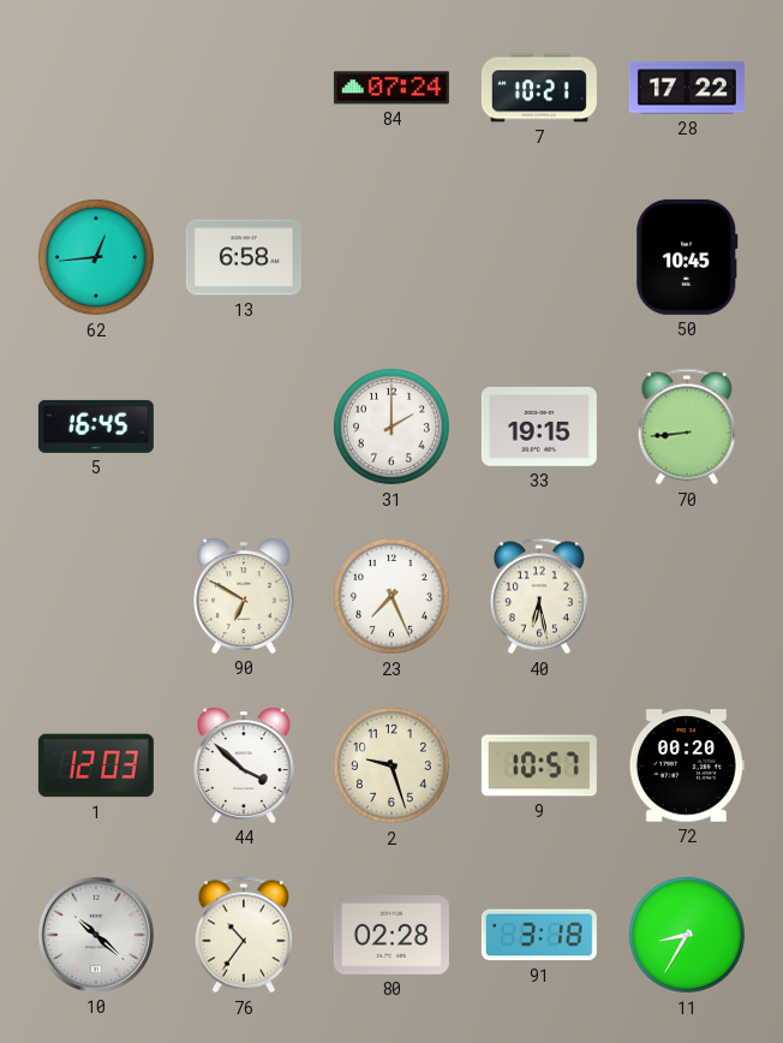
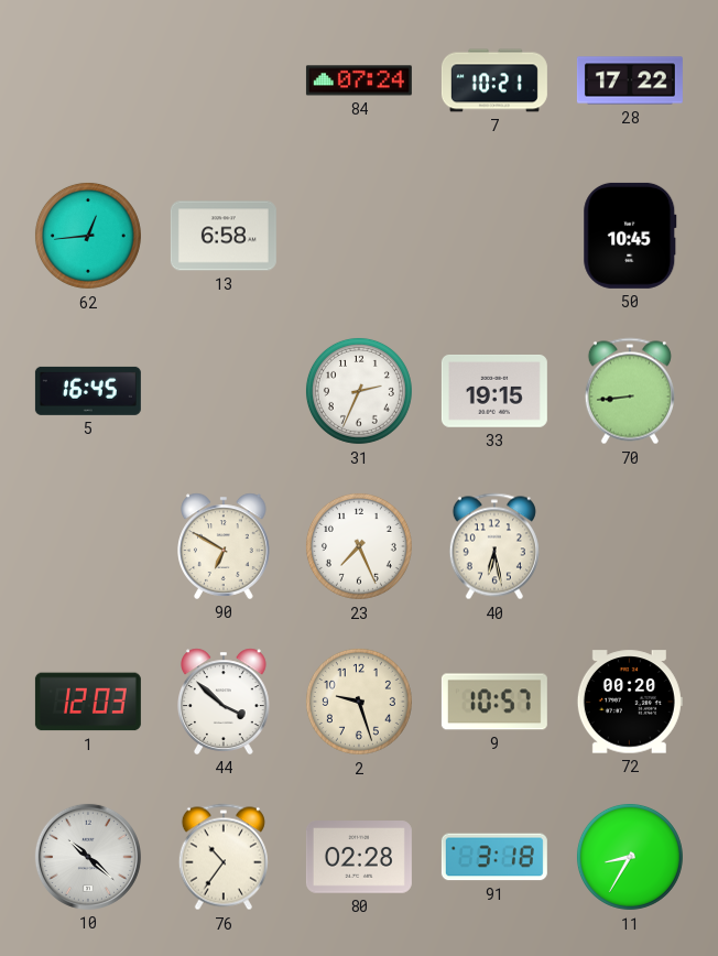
31: 2:00 -> 2:34
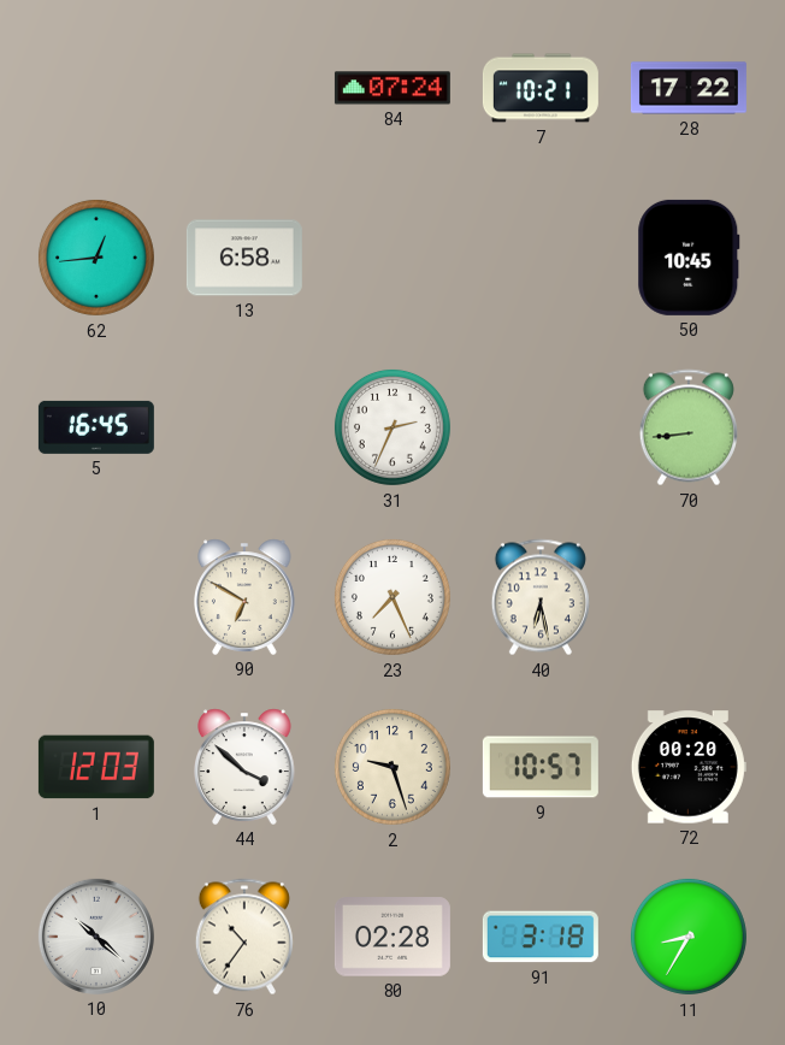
33: 19:15 -> none
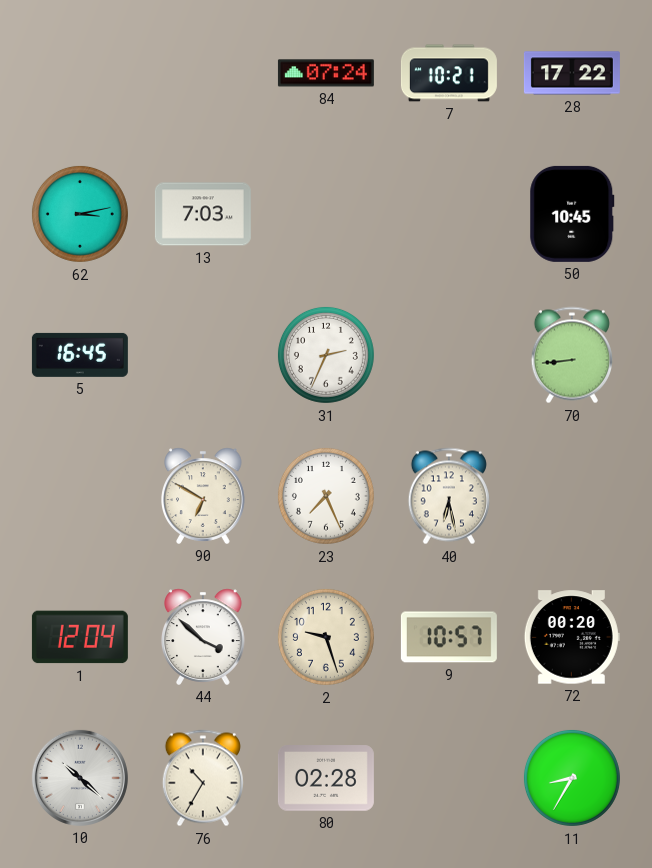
62: 12:44 -> 3:13
13: 6:58 -> 7:03
1: 12:03 -> 12:04
76: 10:36 -> 10:35
91: 3:18 -> none
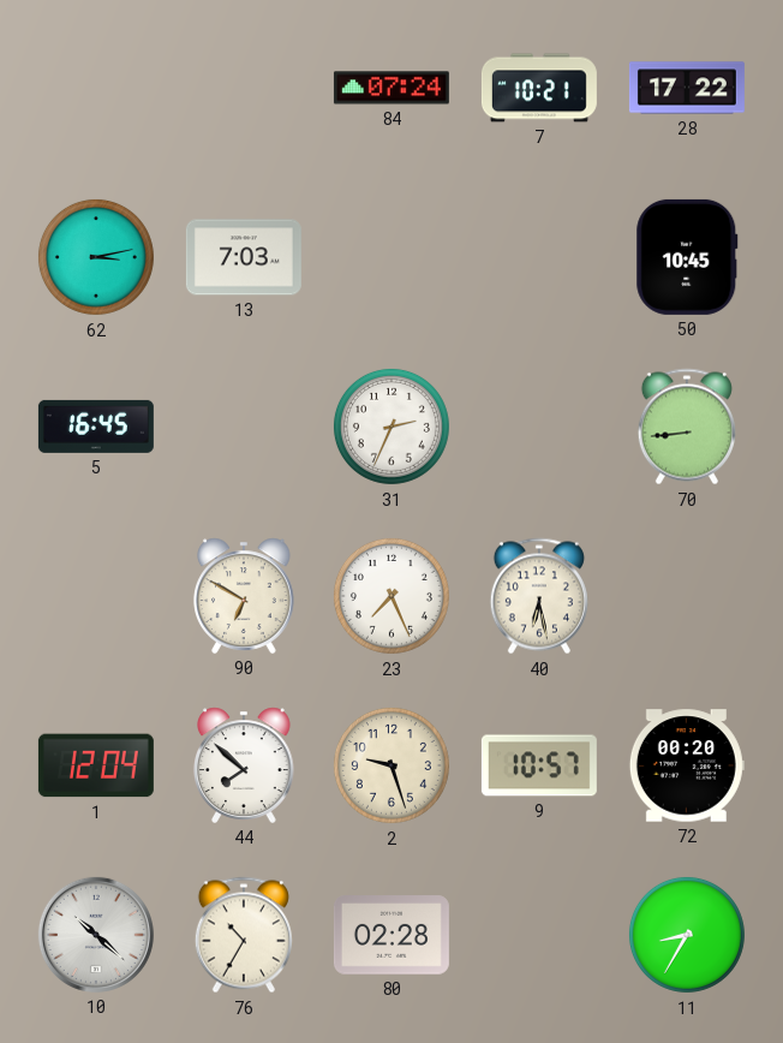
44: 3:52 -> 7:52
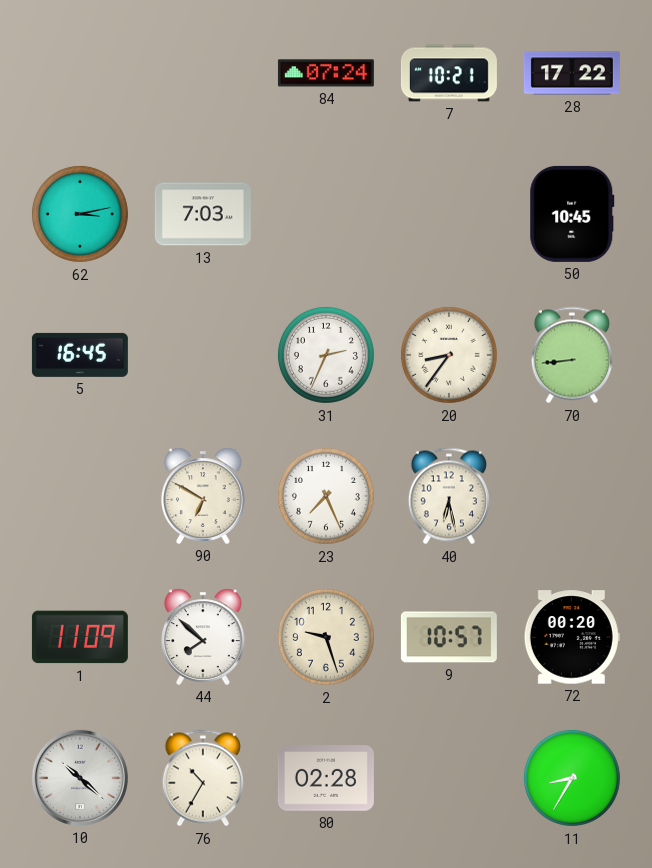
20: none -> 8:36
1: 12:04 -> 11:09
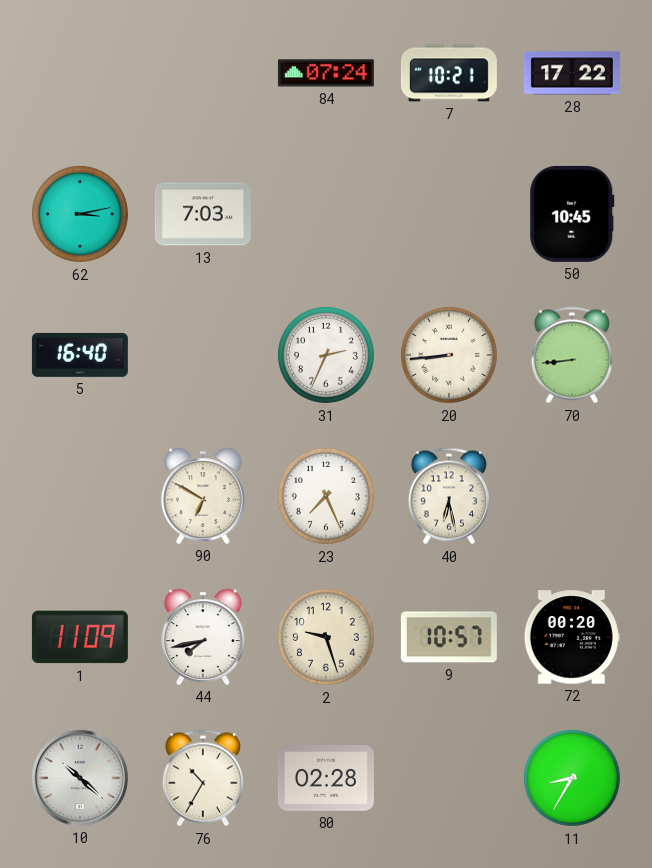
5: 16:45 -> 16:40
20: 8:36 -> 8:44
44: 7:52 -> 7:43
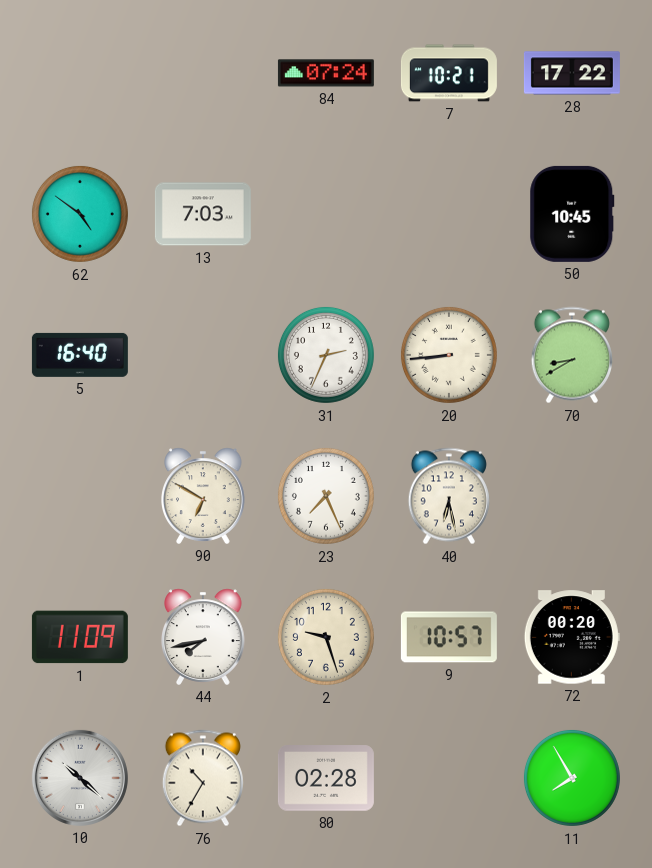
62: 3:13 -> 4:51
70: 8:44 -> 8:40
11: 8:35 -> 7:55
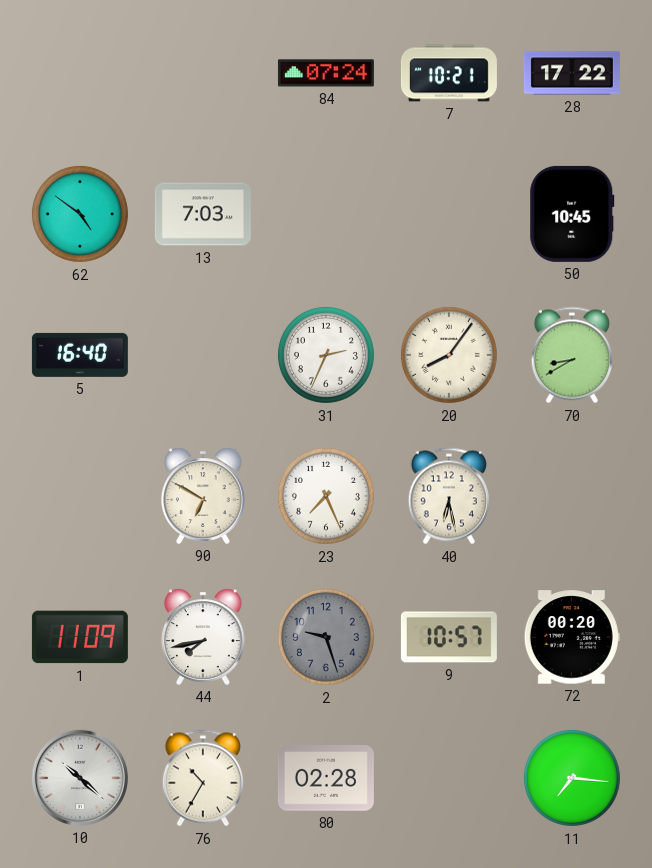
20: 8:44 -> 8:06
2 dial: cream -> grey
11: 7:55 -> 7:16
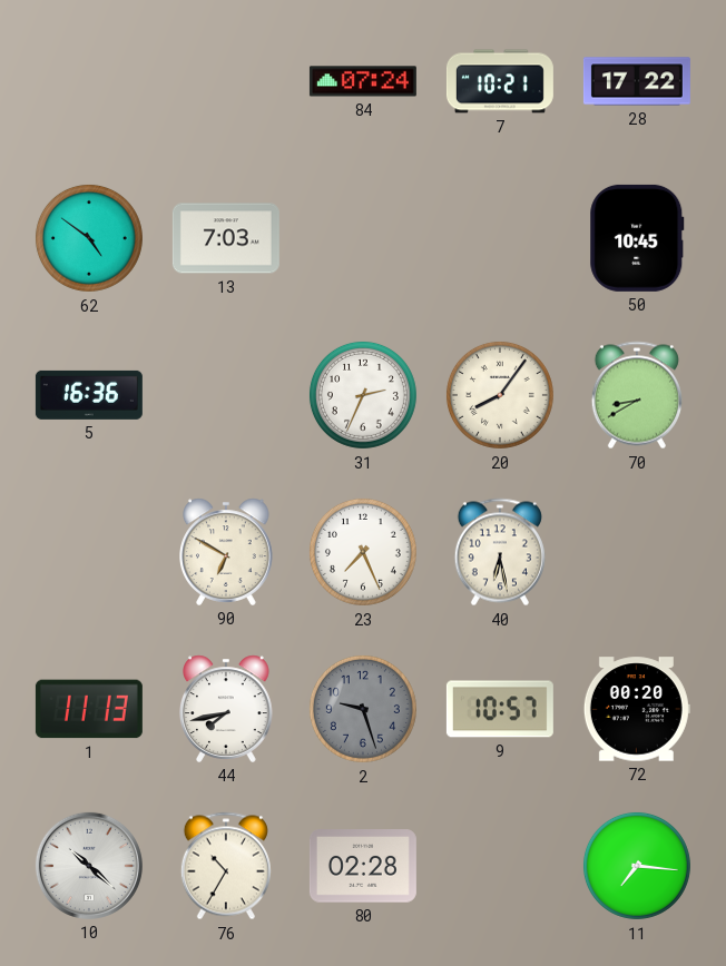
5: 16:40 -> 16:36
1: 11:09 -> 11:13
